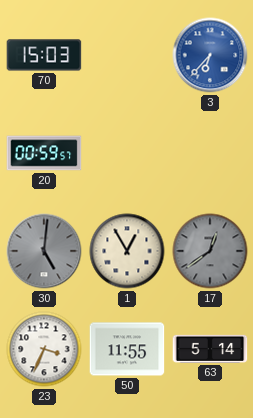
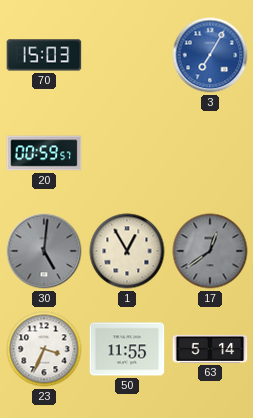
3: 6:37 -> 7:05
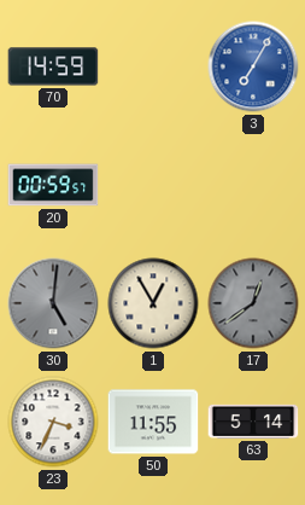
70: 15:03 -> 14:59
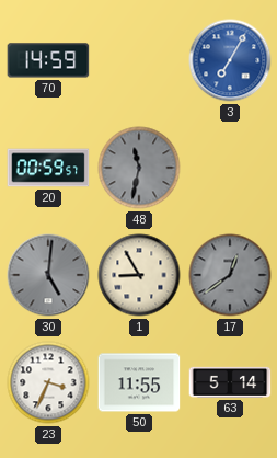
48: none -> 11:32
1: 12:55 -> 8:55
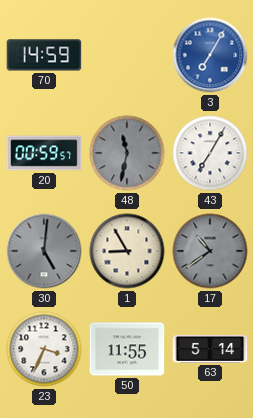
43: none -> 7:05
17: 12:39 -> 10:39
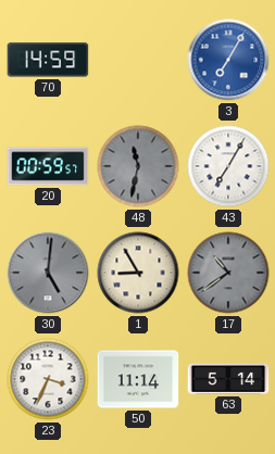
50: 11:55 -> 11:14
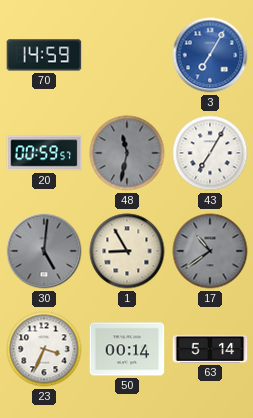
50: 11:14 -> 00:14
